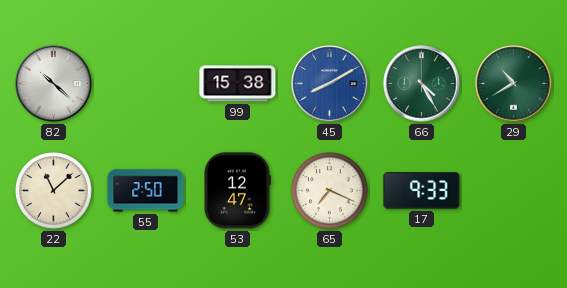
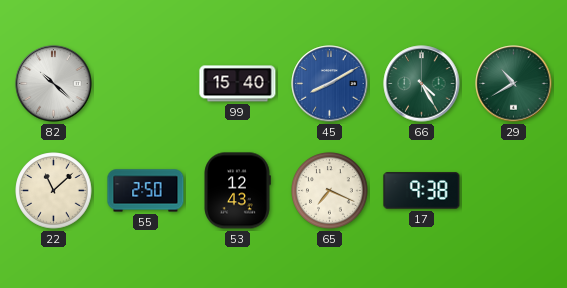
99: 15:38 -> 15:40
53: 12:47 -> 12:43
17: 9:33 -> 9:38
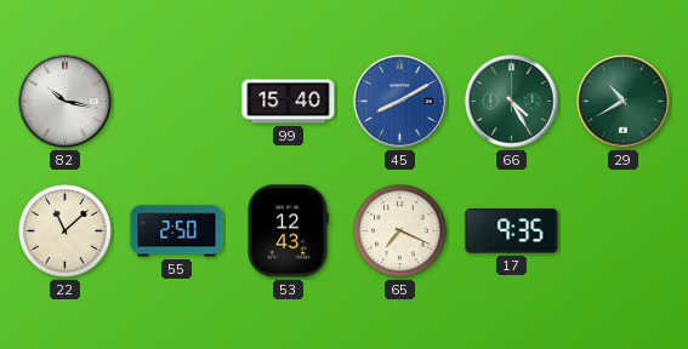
82: 10:22 -> 10:17
17: 9:38 -> 9:35
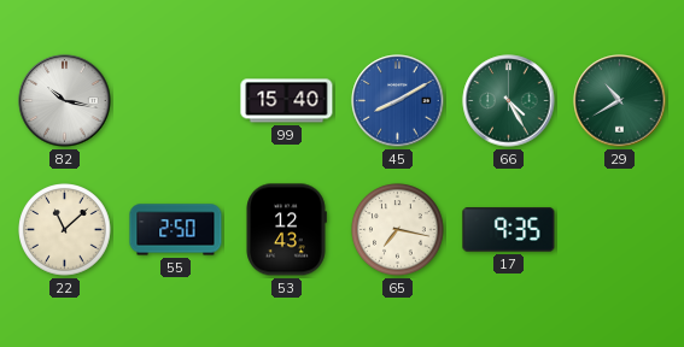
65: 7:19 -> 7:17
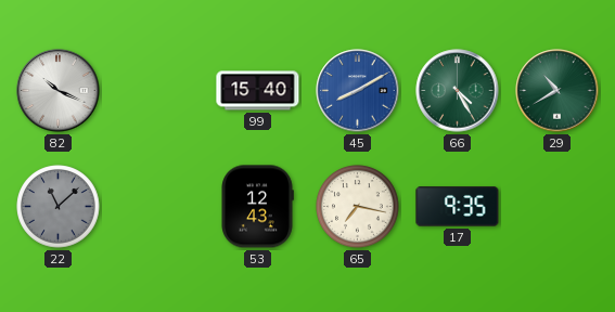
82: 10:17 -> 10:19
22 dial: cream -> grey
55: 2:50 -> none
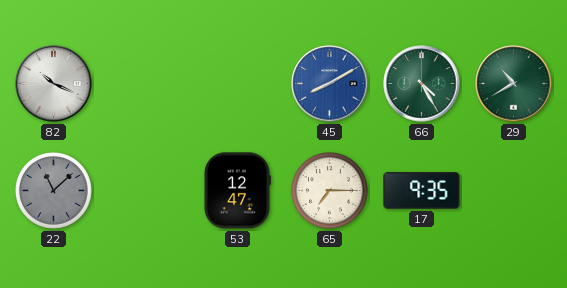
99: 15:40 -> none
53: 12:43 -> 12:47
65: 7:17 -> 7:15
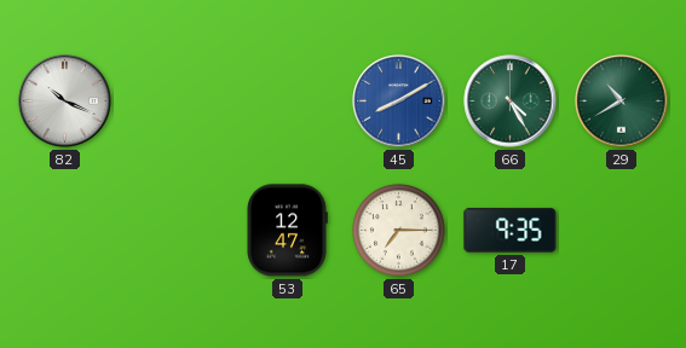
22: 11:08 -> none
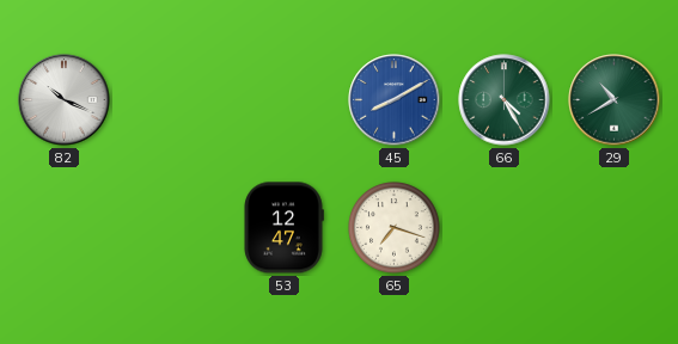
65: 7:15 -> 7:18
17: 9:35 -> none
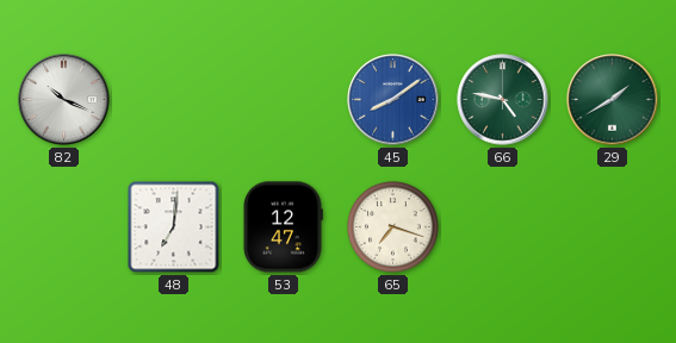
45: 8:10 -> 8:09
66: 4:25 -> 4:47
29: 10:40 -> 1:40
48: none -> 7:01
